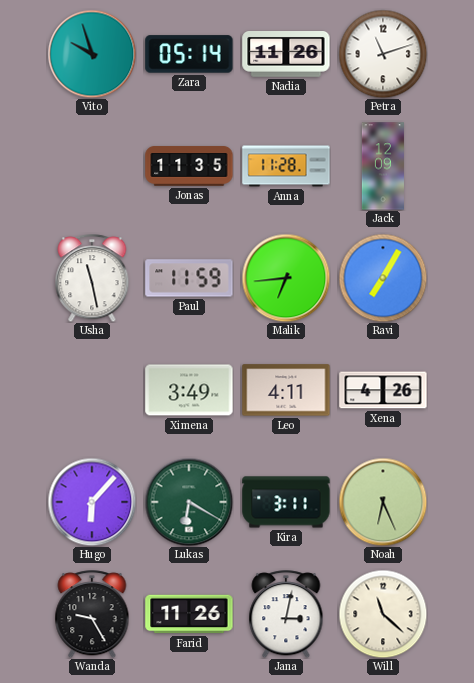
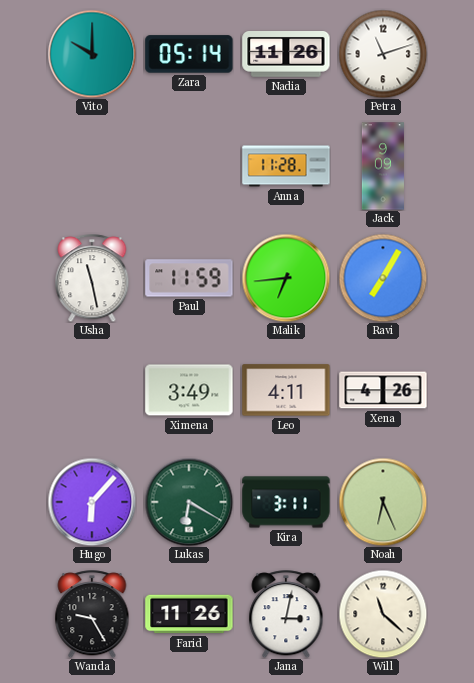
Vito: 9:57 -> 10:00
Jonas: 11:35 -> none
Jack: 12:09 -> 9:09
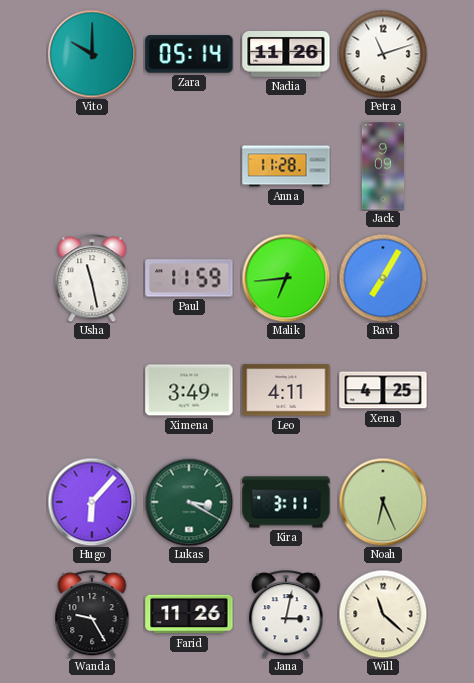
Xena: 4:26 -> 4:25
Lukas: 6:20 -> 3:20
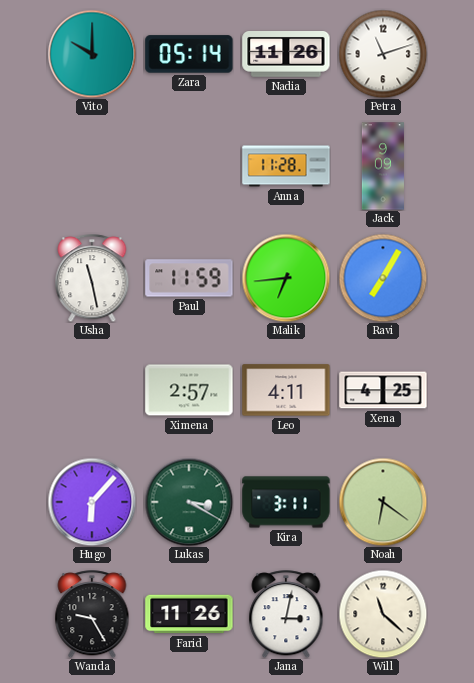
Ximena: 3:49 -> 2:57
Noah: 6:26 -> 6:21
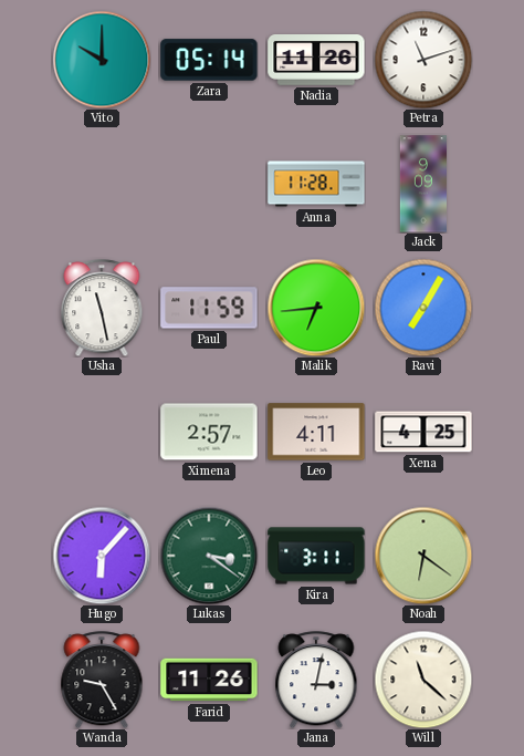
Lukas: 3:20 -> 3:21
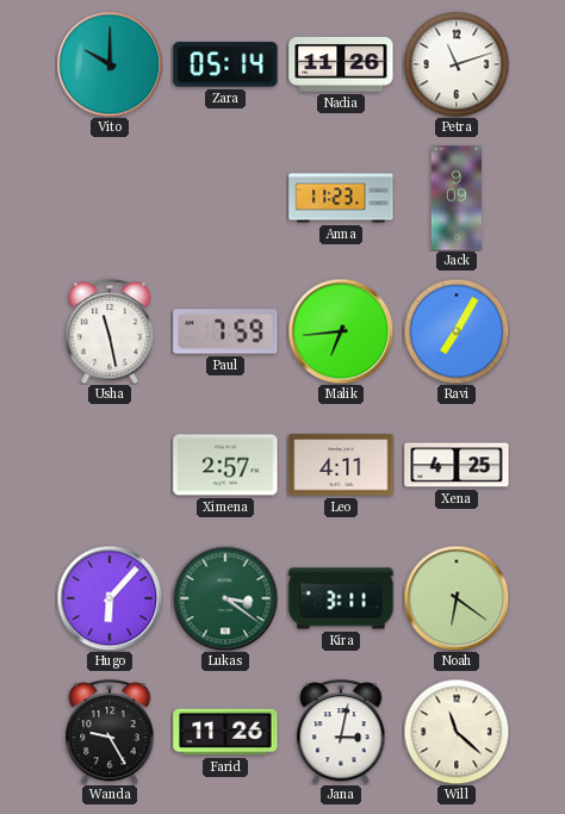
Anna: 11:28 -> 11:23
Paul: 11:59 -> 7:59
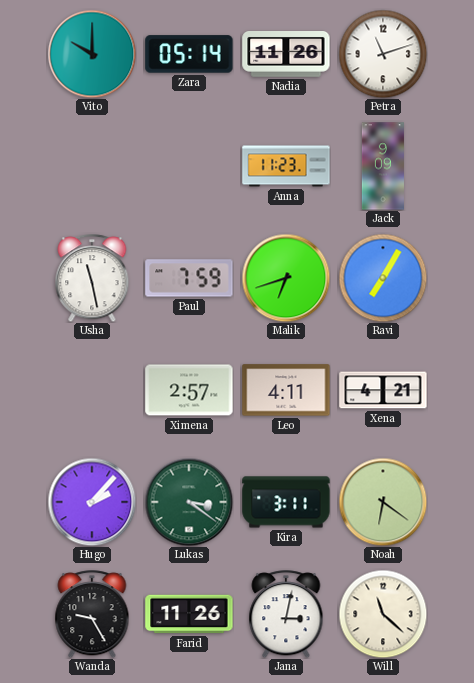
Malik: 6:44 -> 6:42
Xena: 4:25 -> 4:21
Hugo: 6:07 -> 2:07
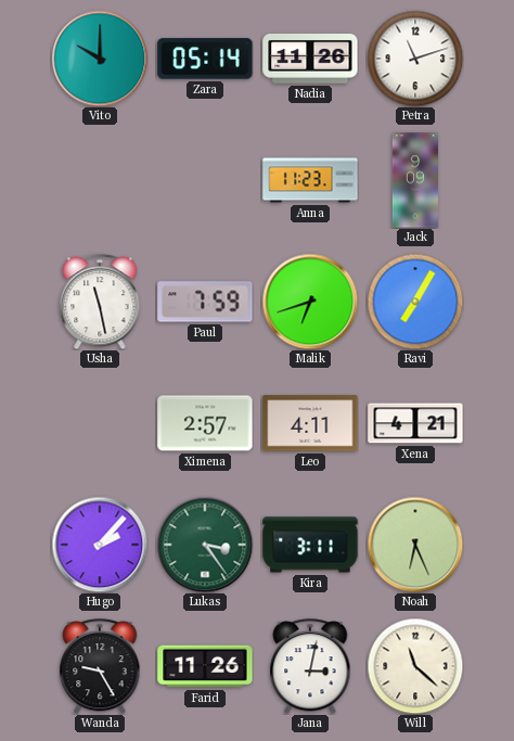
Lukas: 3:21 -> 3:24
Noah: 6:21 -> 6:26
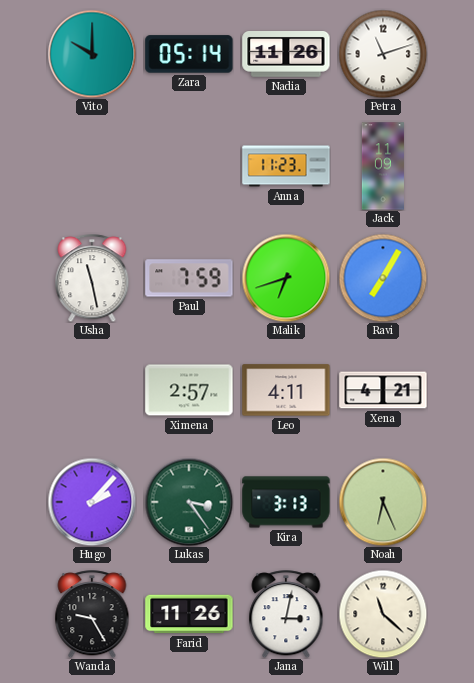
Jack: 9:09 -> 11:09
Kira: 3:11 -> 3:13
